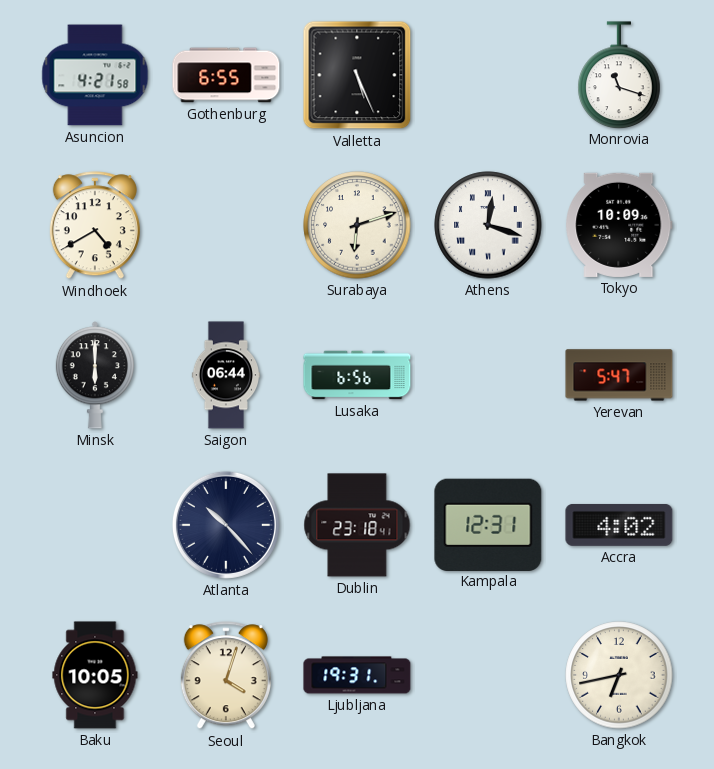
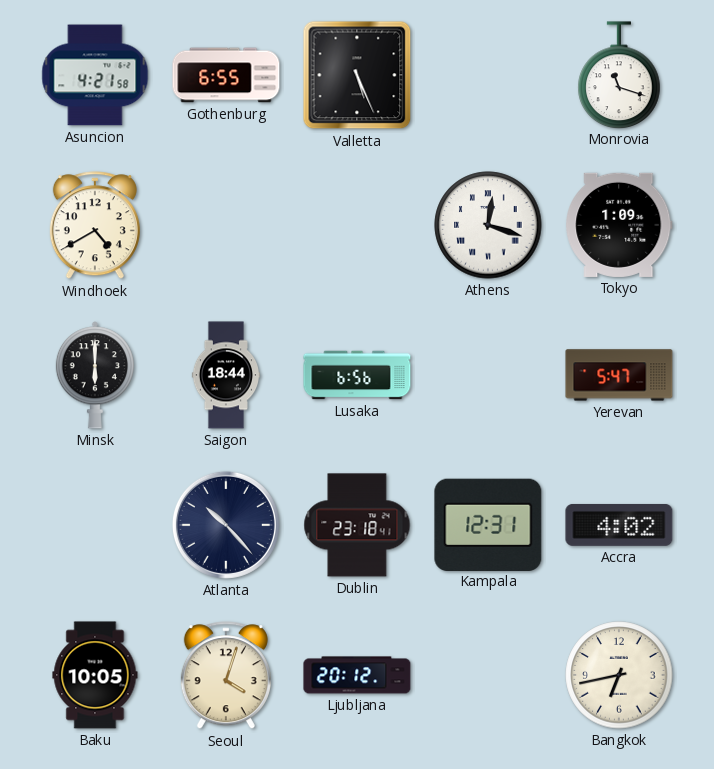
Surabaya: 6:12 -> none
Tokyo: 10:09 -> 1:09
Saigon: 06:44 -> 18:44
Ljubljana: 19:31 -> 20:12
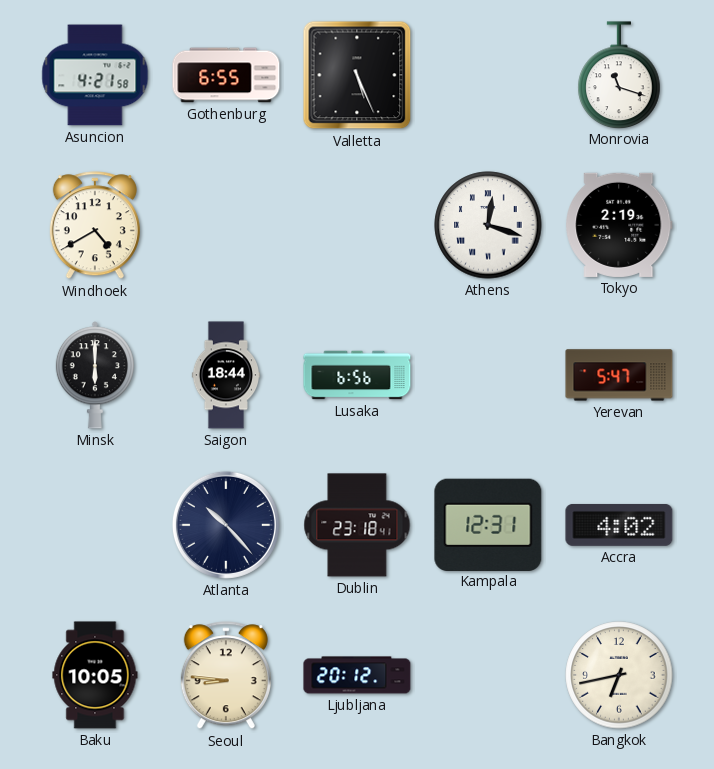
Tokyo: 1:09 -> 2:19
Seoul: 4:03 -> 8:46
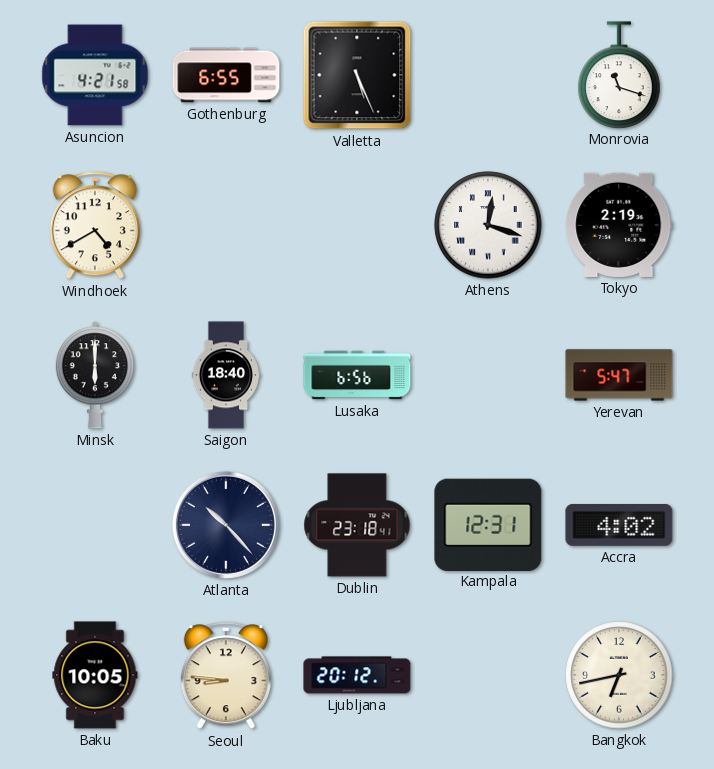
Saigon: 18:44 -> 18:40
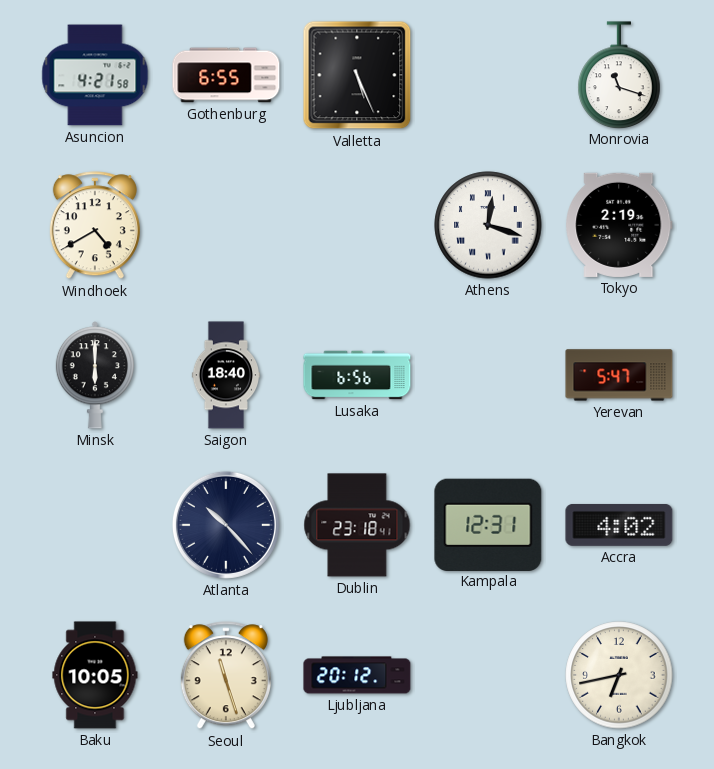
Seoul: 8:46 -> 11:27
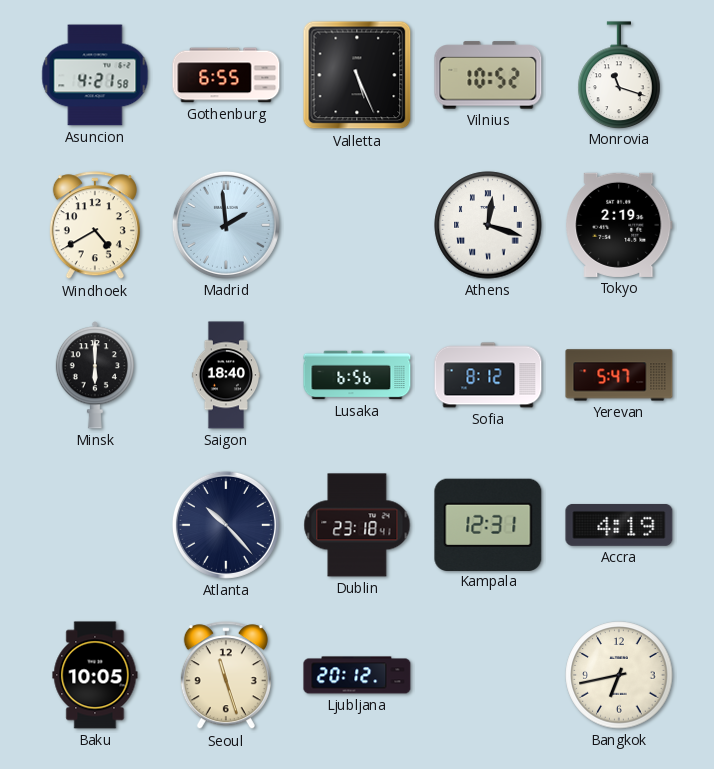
Vilnius: none -> 10:52
Madrid: none -> 1:59
Sofia: none -> 8:12
Accra: 4:02 -> 4:19
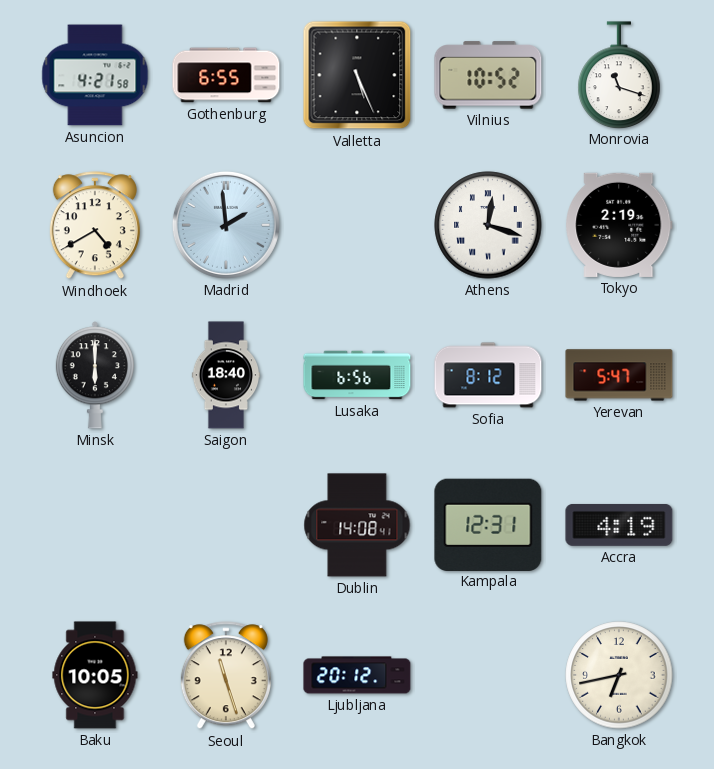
Atlanta: 10:23 -> none
Dublin: 23:18 -> 14:08
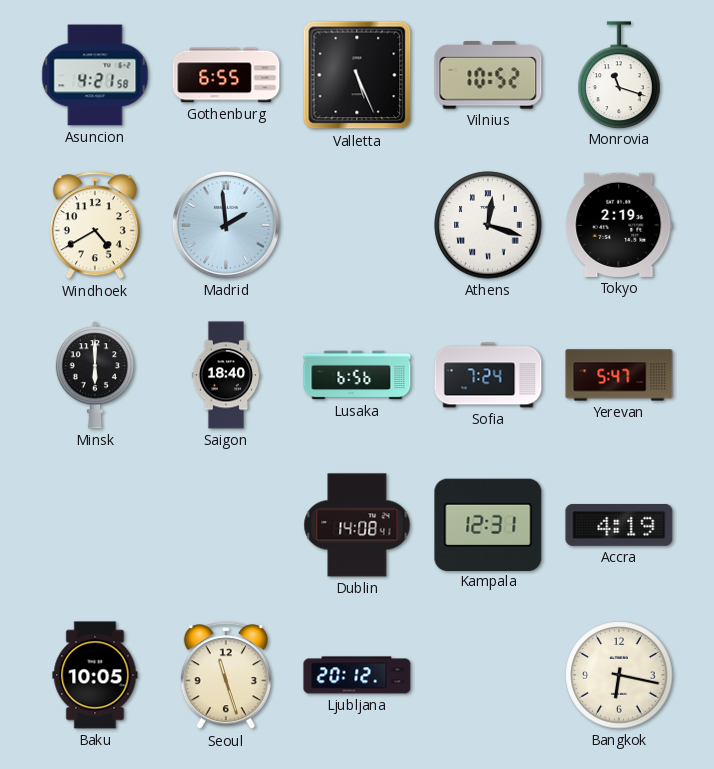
Sofia: 8:12 -> 7:24
Bangkok: 6:43 -> 6:17
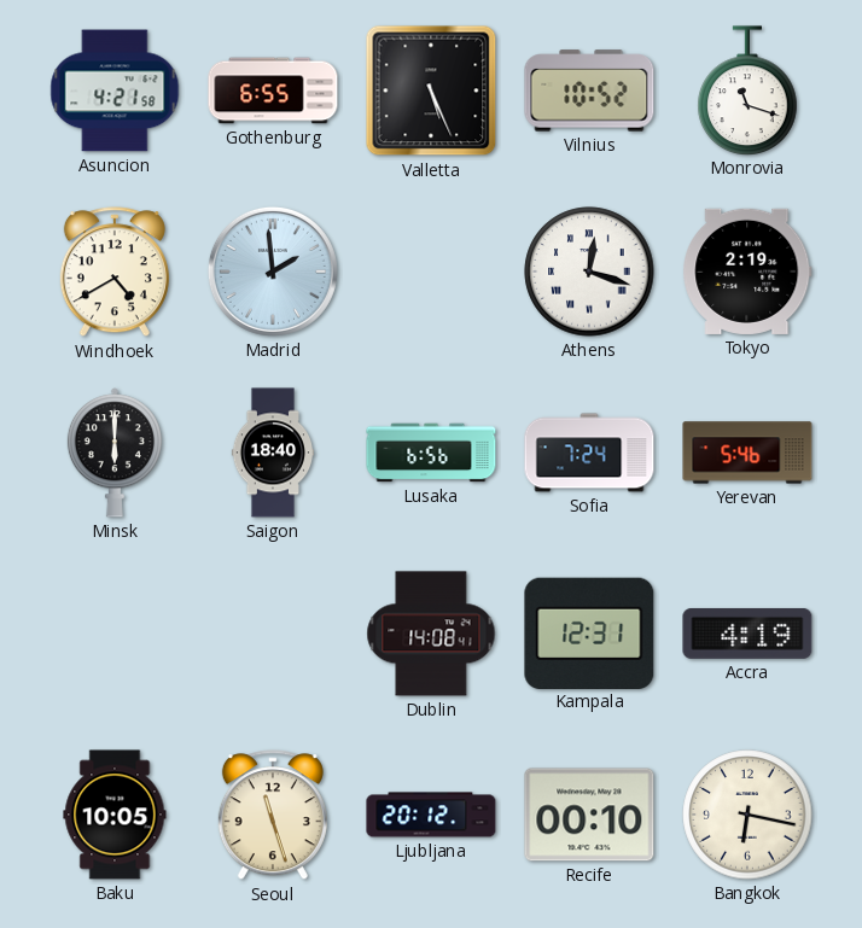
Yerevan: 5:47 -> 5:46
Recife: none -> 00:10
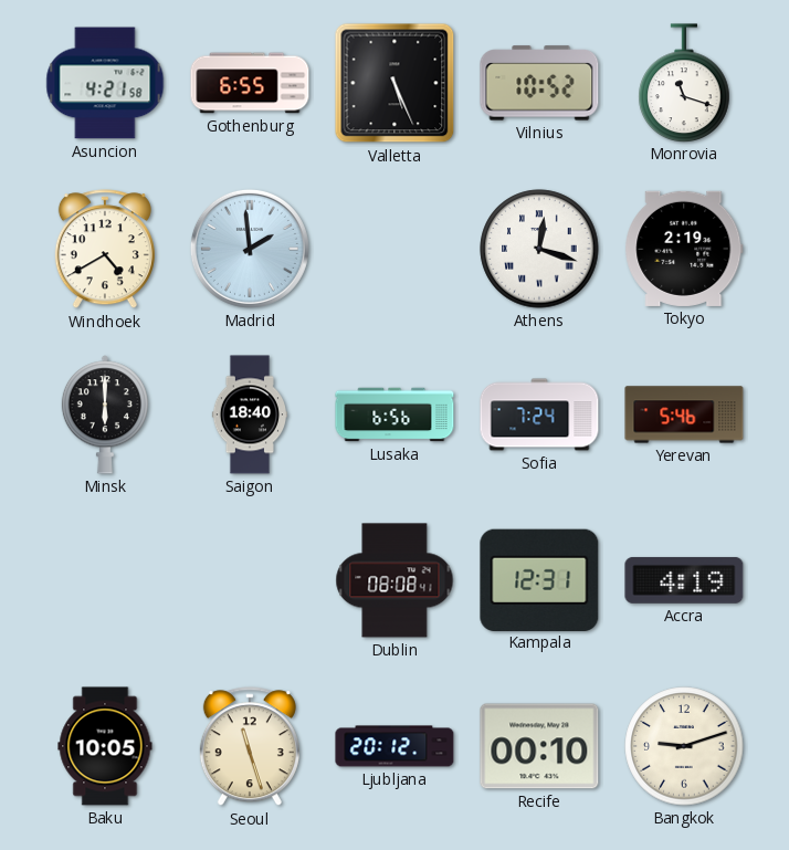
Dublin: 14:08 -> 08:08
Bangkok: 6:17 -> 9:12
